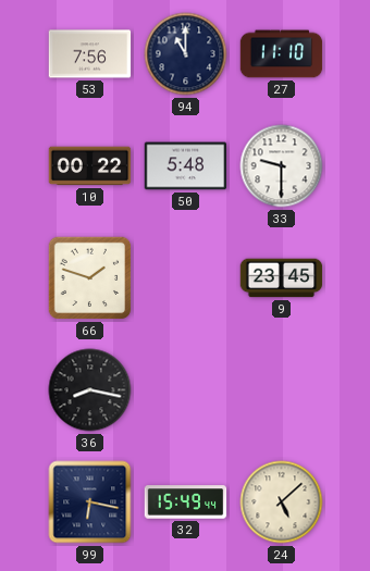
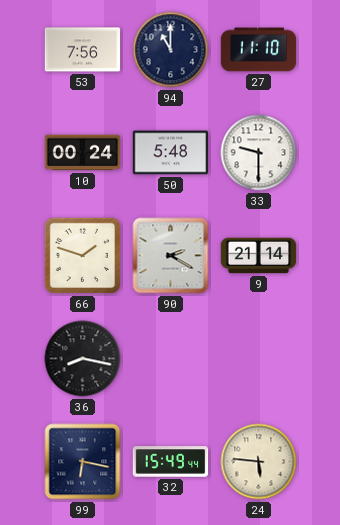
10: 00:22 -> 00:24
90: none -> 2:20
9: 23:45 -> 21:14
24: 5:08 -> 5:46
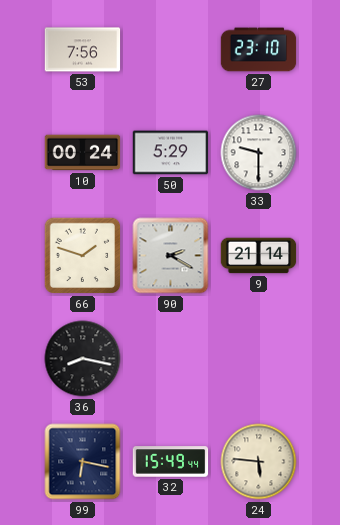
94: 11:00 -> none
27: 11:10 -> 23:10
50: 5:48 -> 5:29
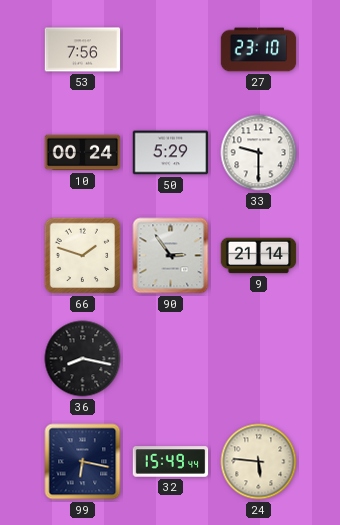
90: 2:20 -> 2:54
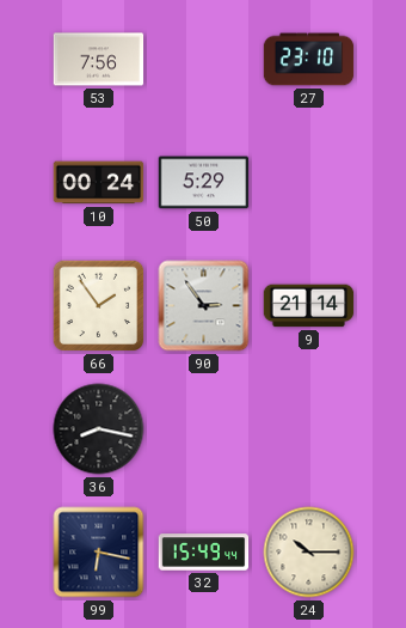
33: 9:30 -> none
66: 1:48 -> 1:54
24: 5:46 -> 10:15
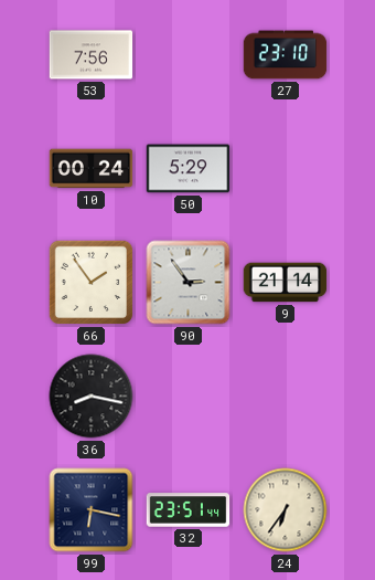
32: 15:49 -> 23:51
24: 10:15 -> 6:36
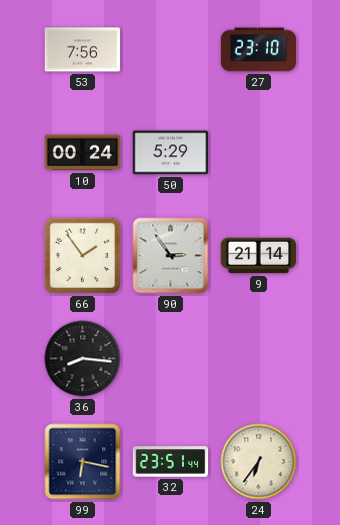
36: 8:17 -> 8:16
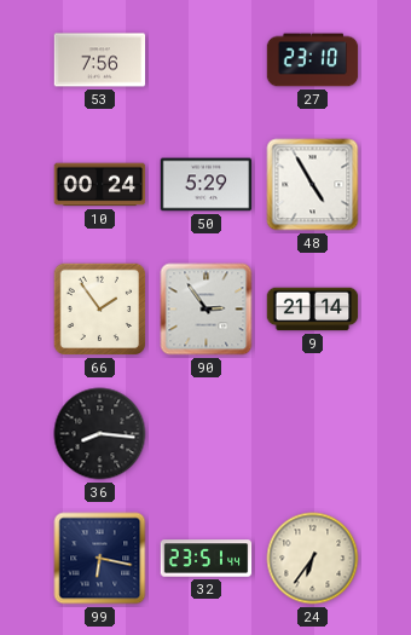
48: none -> 4:55
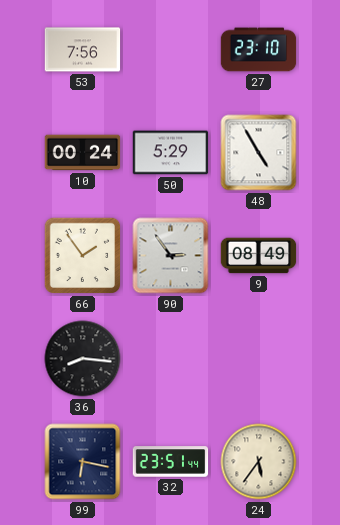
9: 21:14 -> 08:49
24: 6:36 -> 5:36
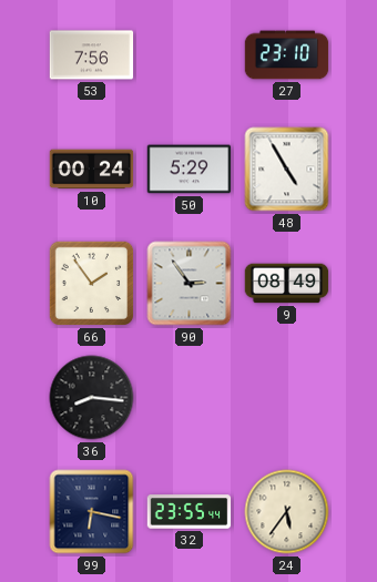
32: 23:51 -> 23:55
